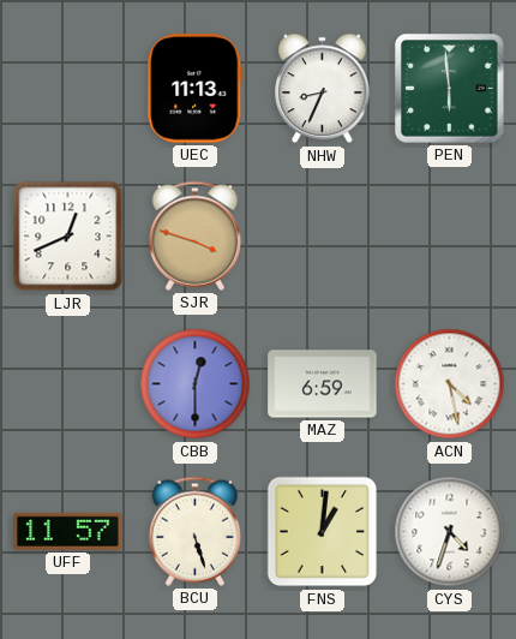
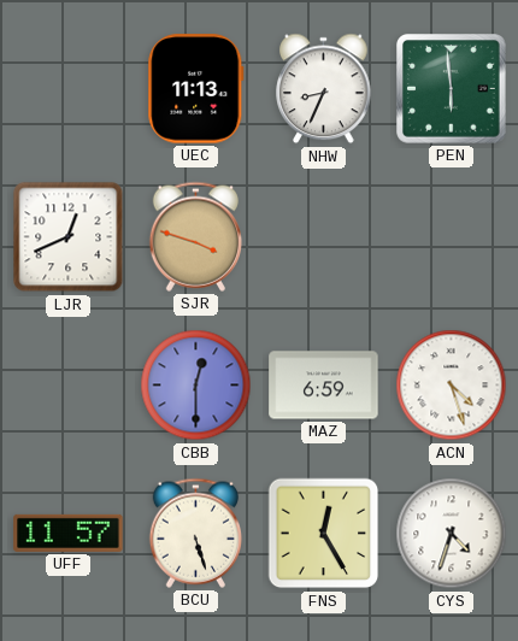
ACN: 4:28 -> 4:27
FNS: 1:01 -> 12:25
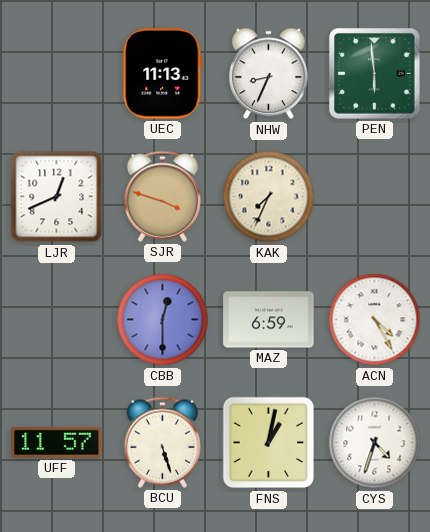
KAK: none -> 7:34
ACN: 4:27 -> 4:25
FNS: 12:25 -> 1:02
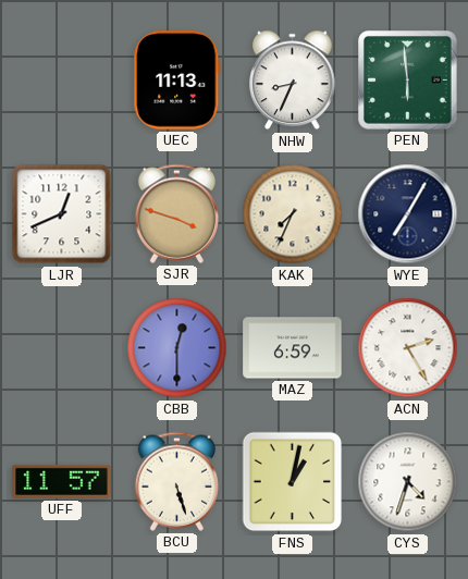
WYE: none -> 7:05
ACN: 4:25 -> 2:25
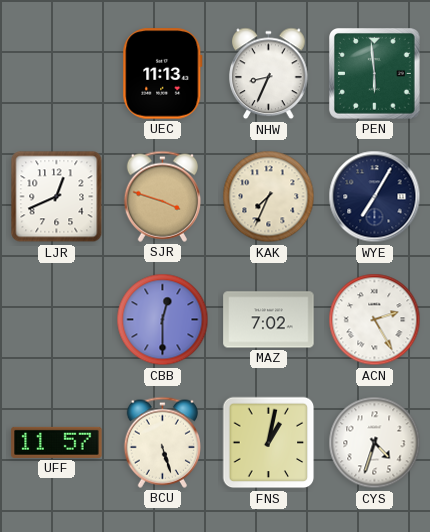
MAZ: 6:59 -> 7:02
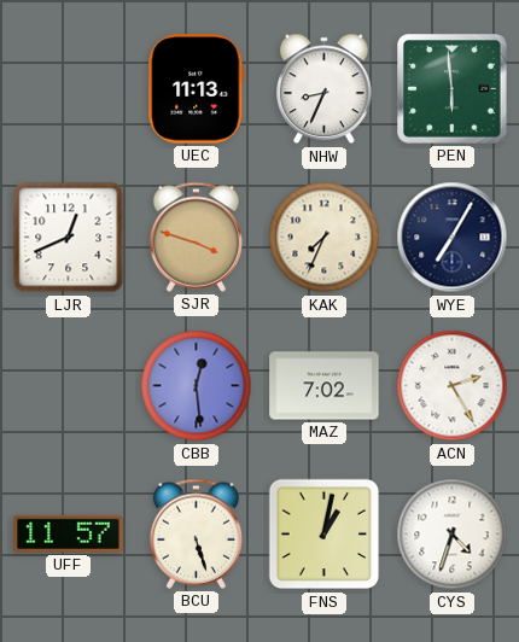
CBB: 12:30 -> 12:29
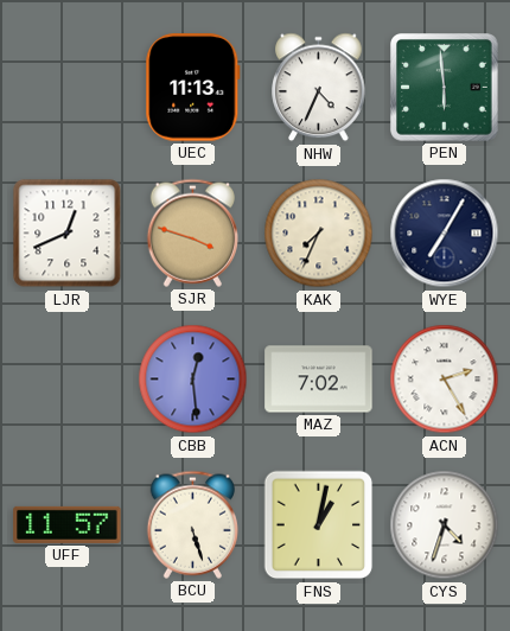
NHW: 8:34 -> 4:34
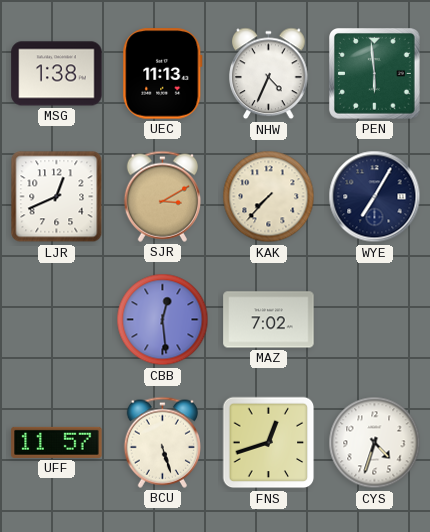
MSG: none -> 1:38
SJR: 3:48 -> 3:10
KAK: 7:34 -> 7:37
ACN: 2:25 -> none
FNS: 1:02 -> 12:42
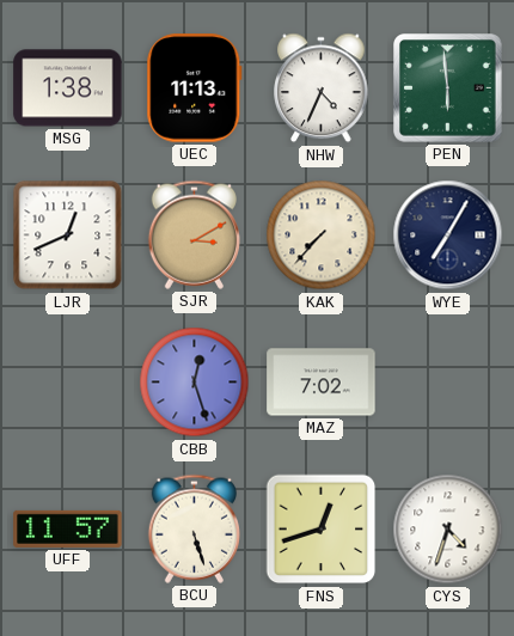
CBB: 12:29 -> 12:27
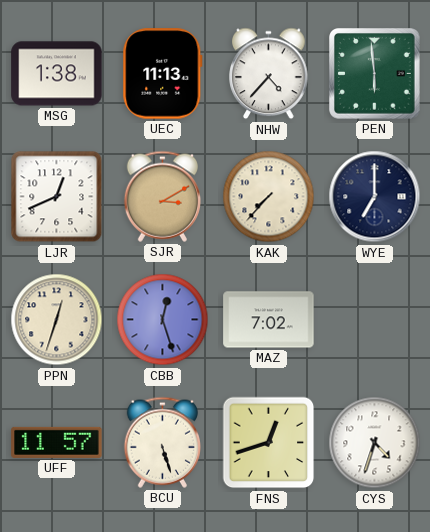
NHW: 4:34 -> 4:37
WYE: 7:05 -> 7:00
PPN: none -> 12:33
